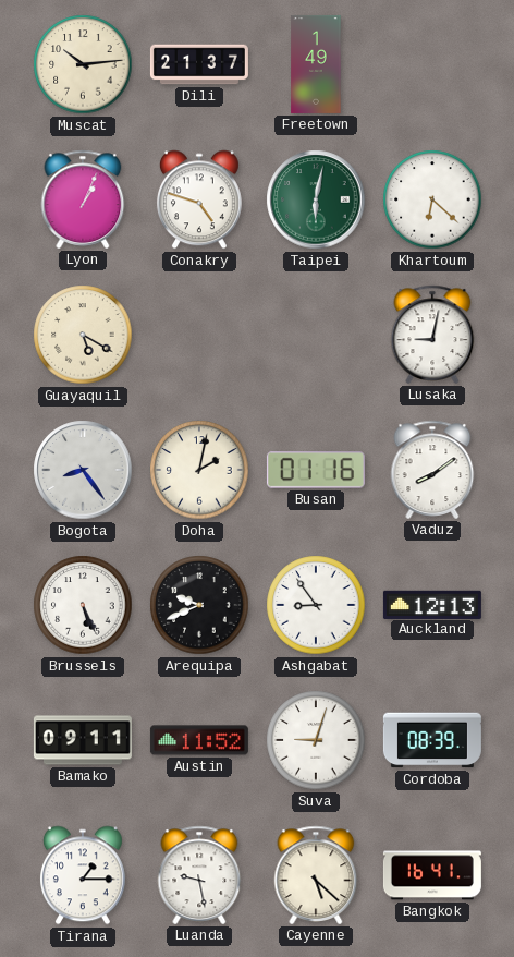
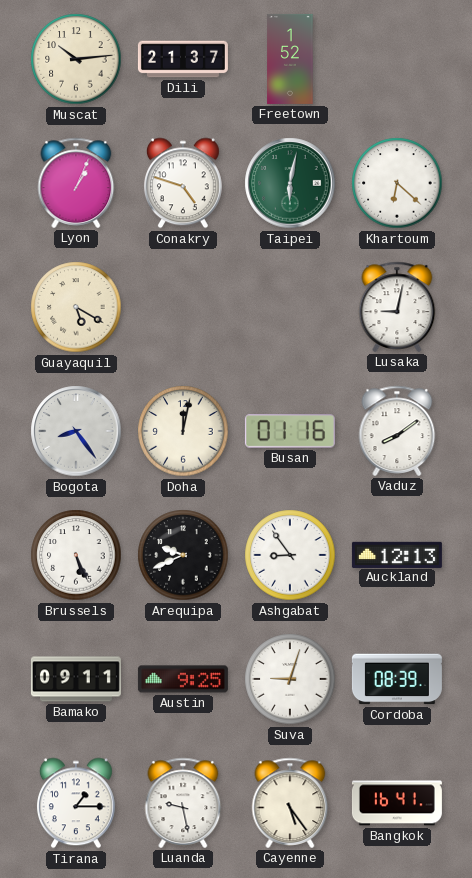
Freetown: 1:49 -> 1:52
Doha: 2:02 -> 12:02
Austin: 11:52 -> 9:25
Cayenne: 5:22 -> 5:24
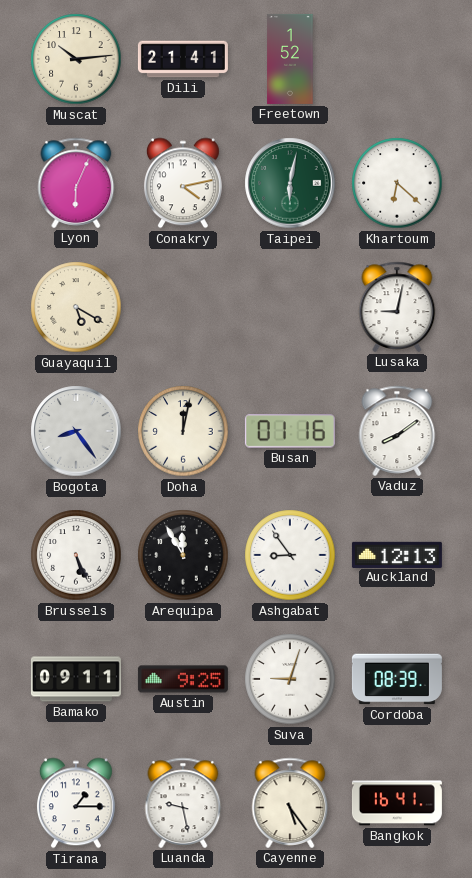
Dili: 21:37 -> 21:41
Lyon: 1:04 -> 6:04
Conakry: 4:48 -> 4:13
Arequipa: 9:41 -> 11:55
